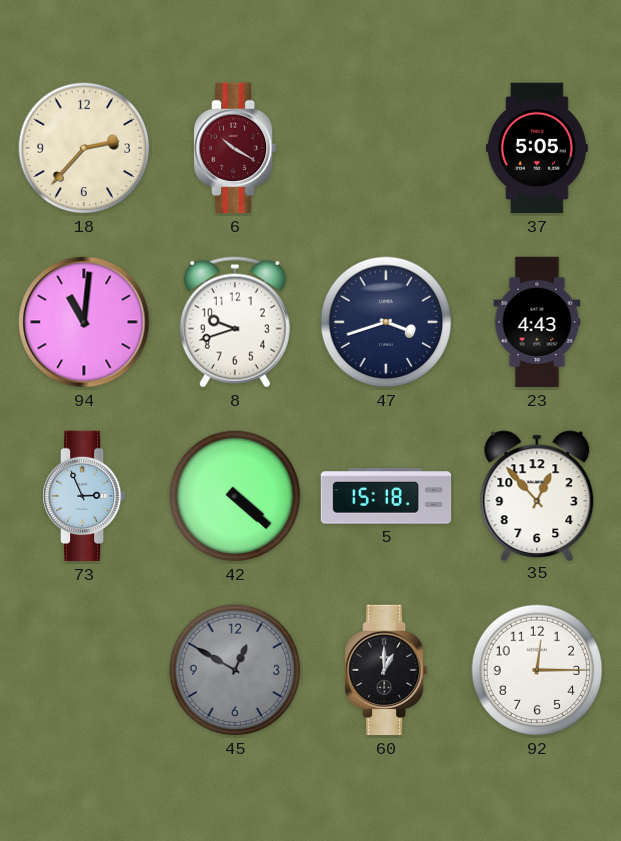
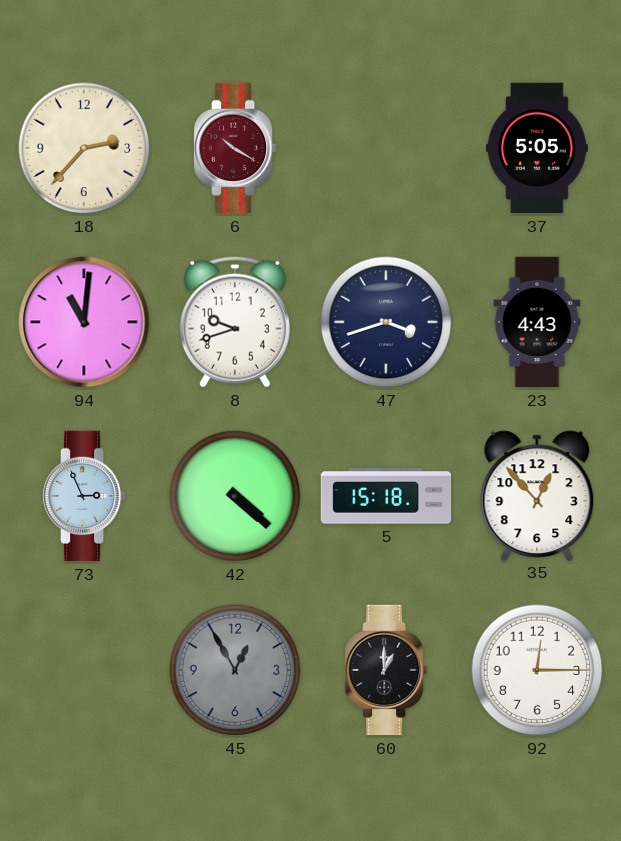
45: 12:50 -> 12:55
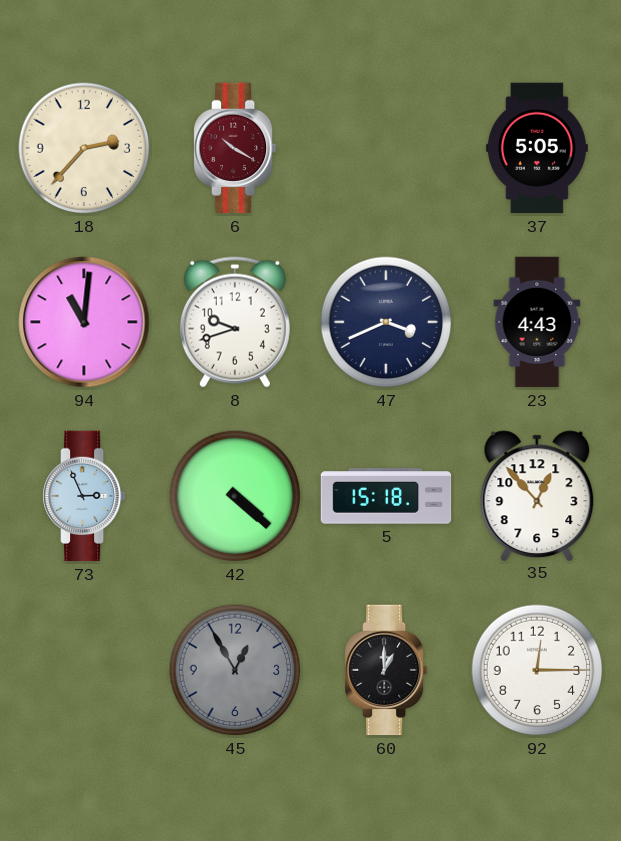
47: 3:42 -> 3:41
